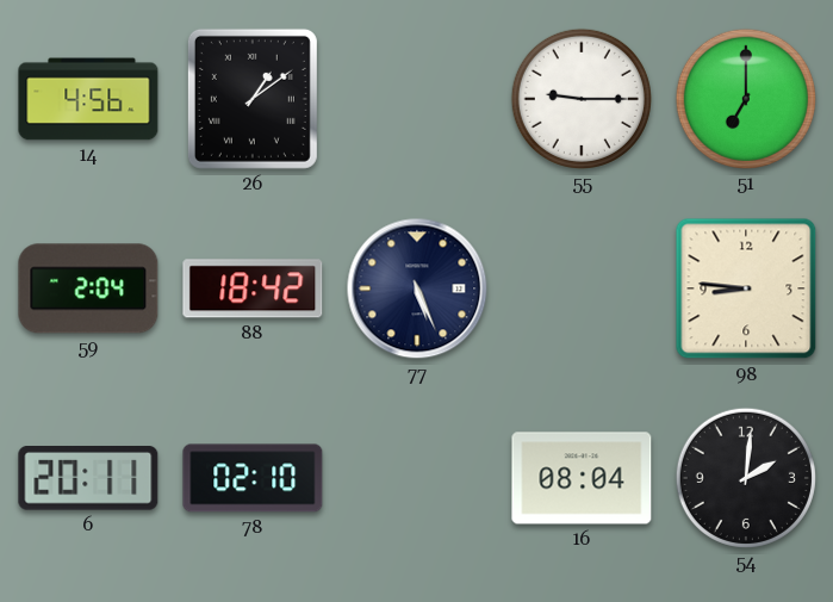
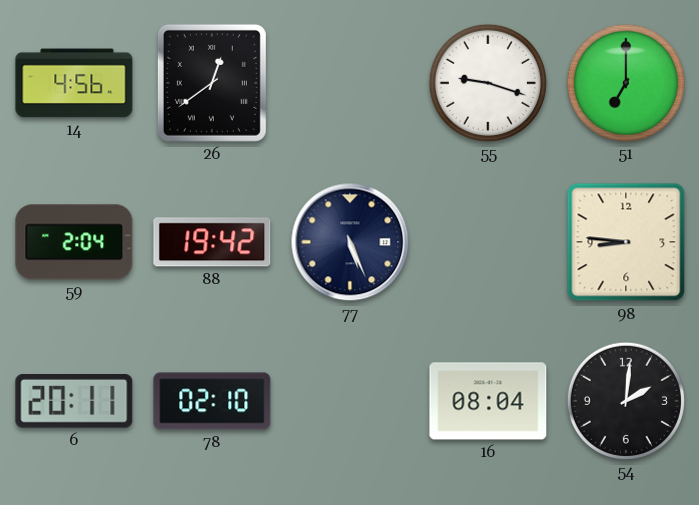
26: 1:09 -> 12:39
55: 9:15 -> 9:18
88: 18:42 -> 19:42
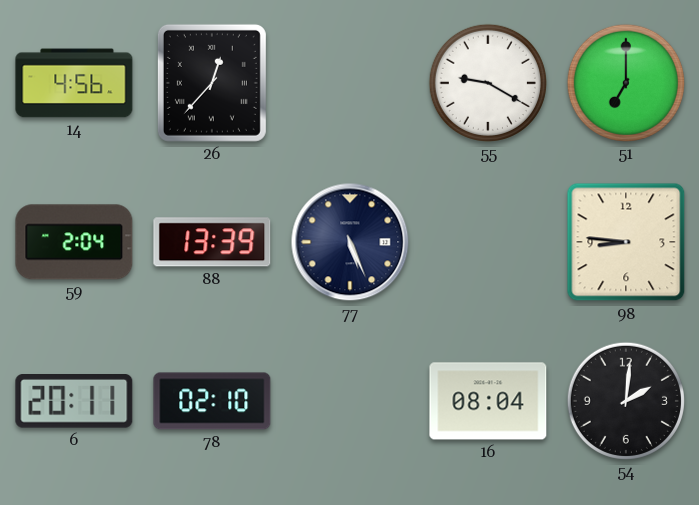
26: 12:39 -> 12:37
55: 9:18 -> 9:20
88: 19:42 -> 13:39
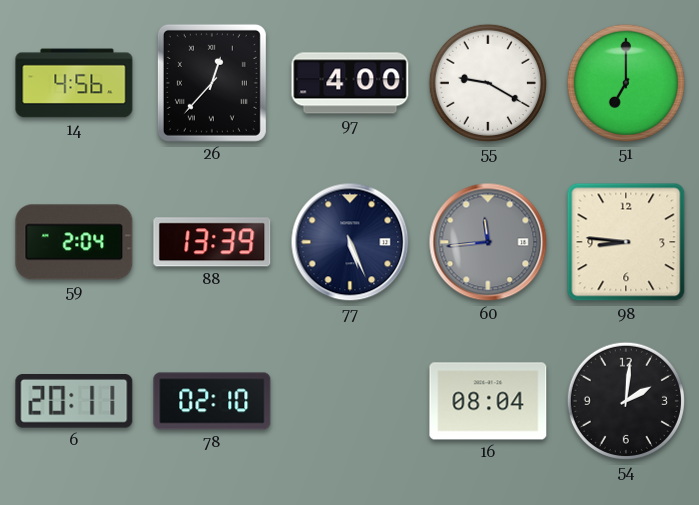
97: none -> 4:00
60: none -> 11:44
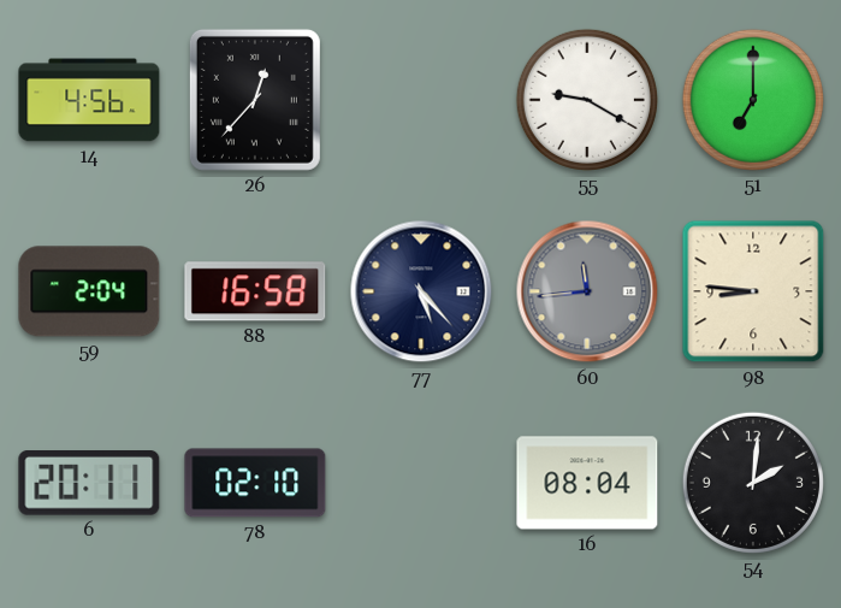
97: 4:00 -> none
88: 13:39 -> 16:58
77: 5:26 -> 5:23
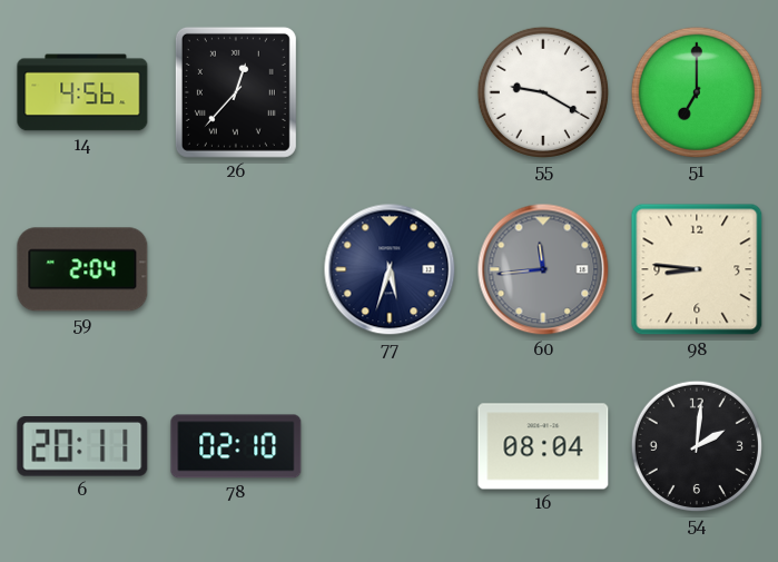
88: 16:58 -> none
77: 5:23 -> 5:33
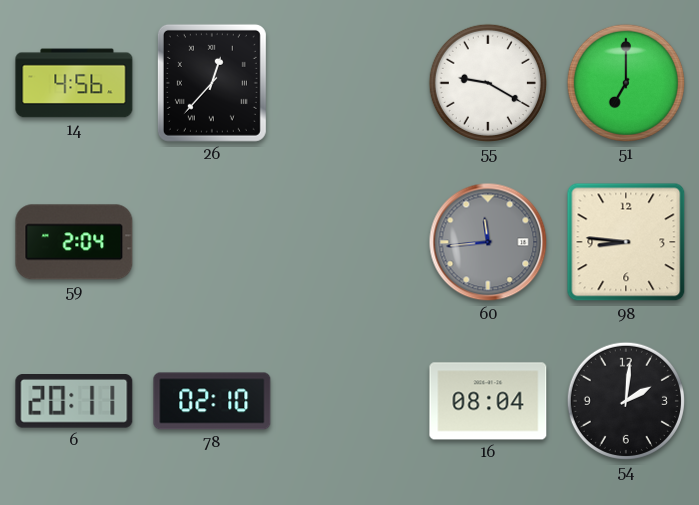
77: 5:33 -> none
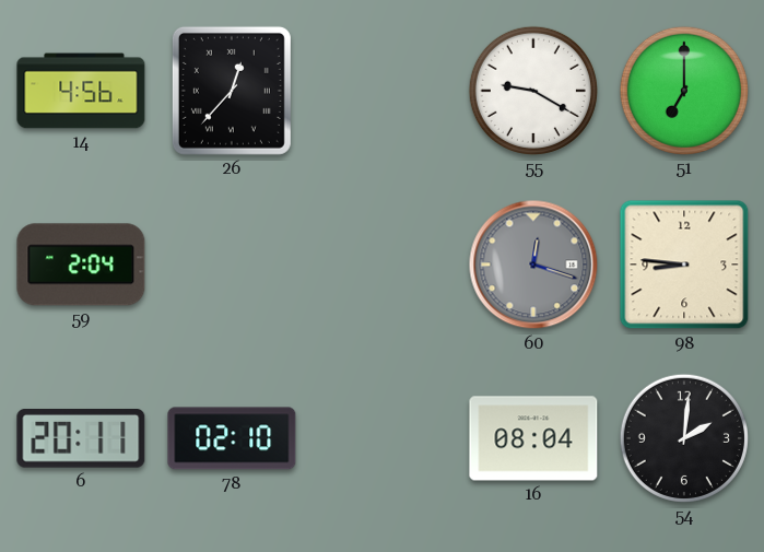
60: 11:44 -> 12:18
